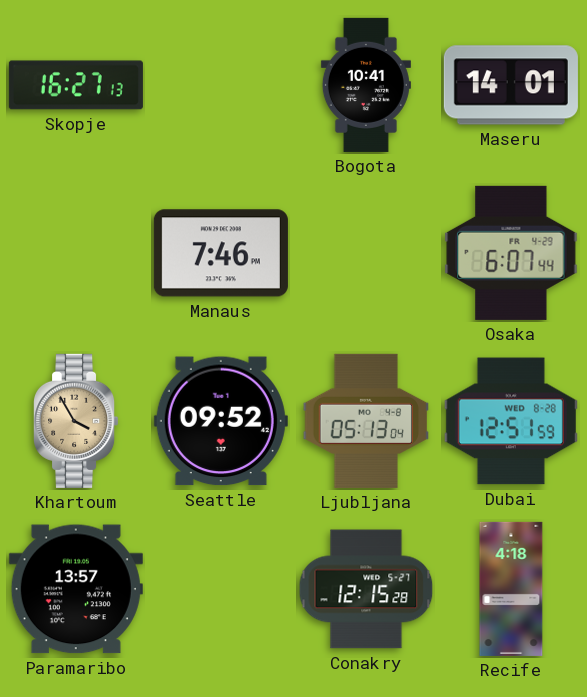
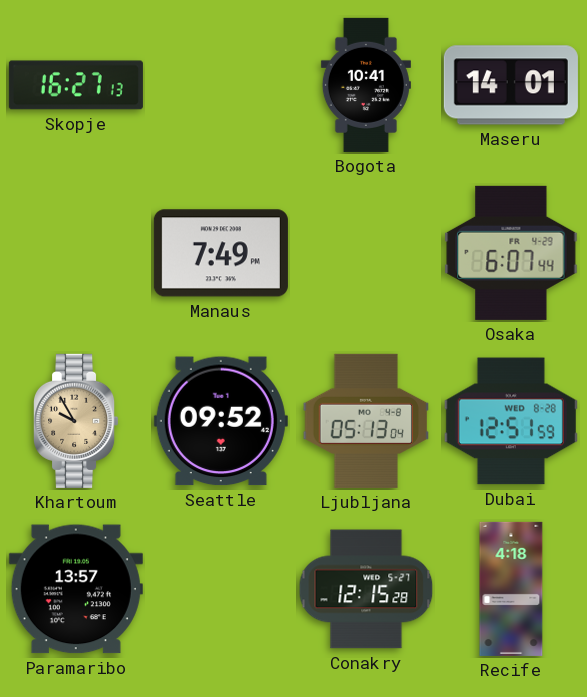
Manaus: 7:46 -> 7:49
Khartoum: 3:55 -> 9:55
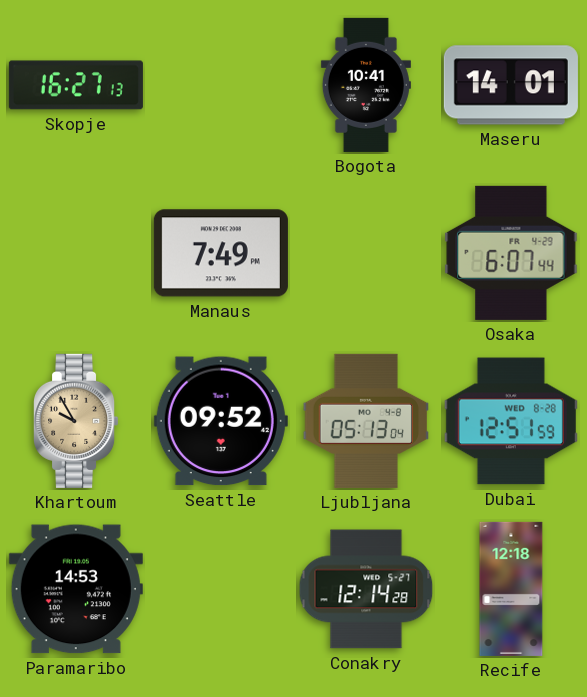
Paramaribo: 13:57 -> 14:53
Conakry: 12:15 -> 12:14
Recife: 4:18 -> 12:18
